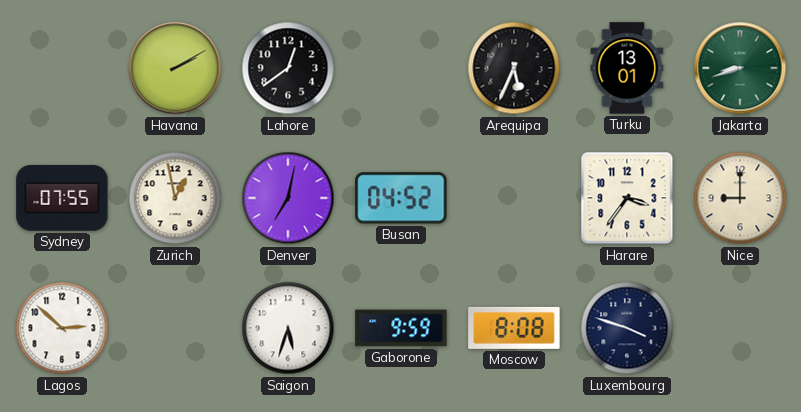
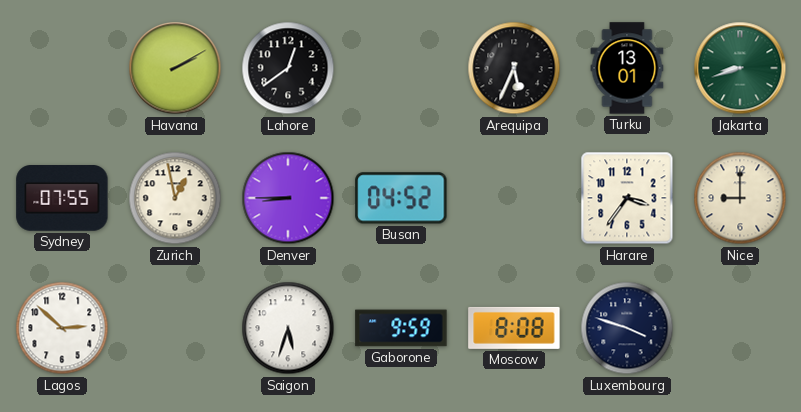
Denver: 7:02 -> 8:45
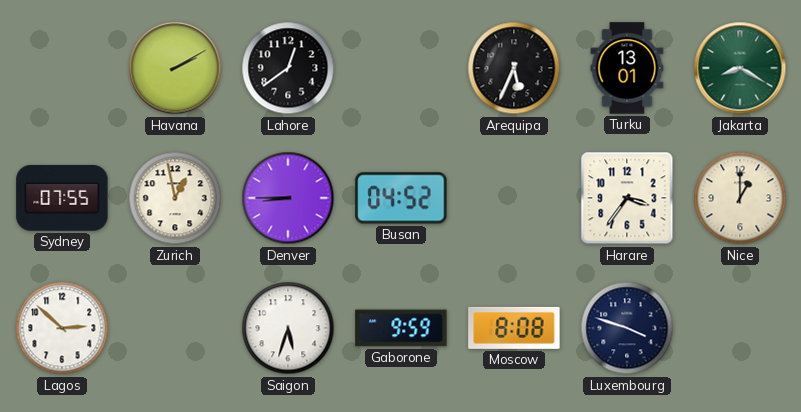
Jakarta: 8:42 -> 8:20
Nice: 9:00 -> 1:00
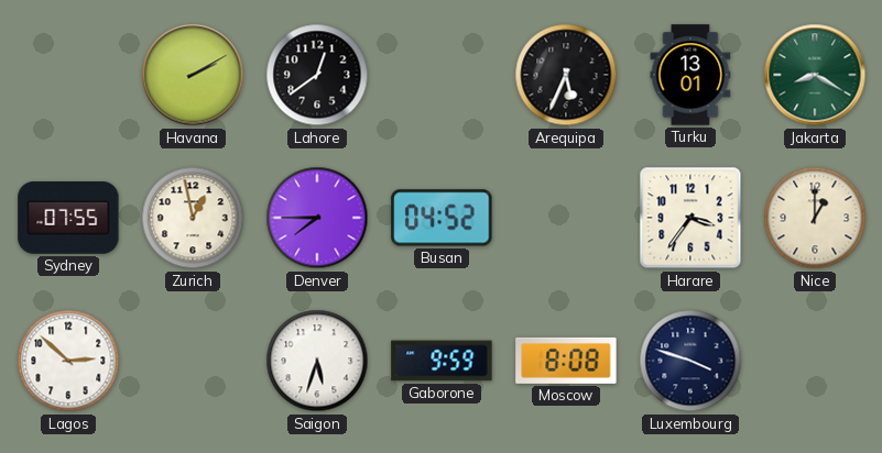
Denver: 8:45 -> 7:45
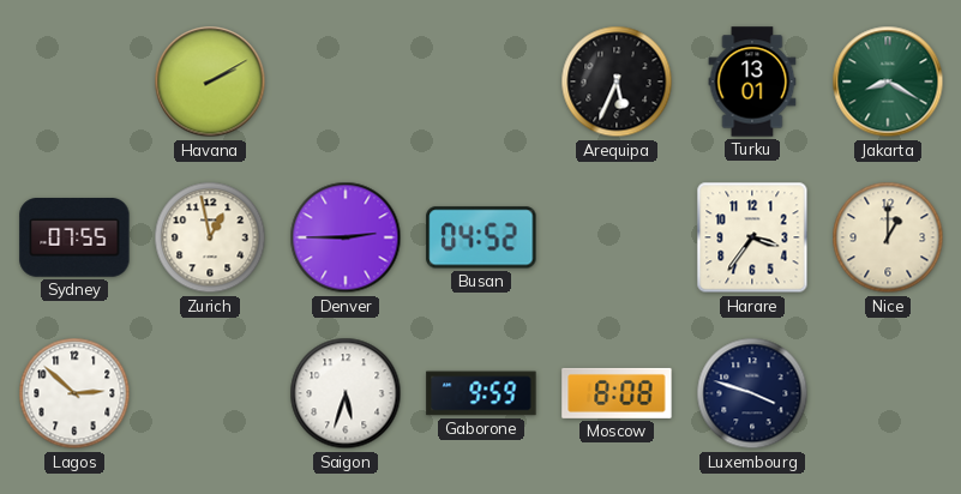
Lahore: 12:39 -> none
Denver: 7:45 -> 2:45
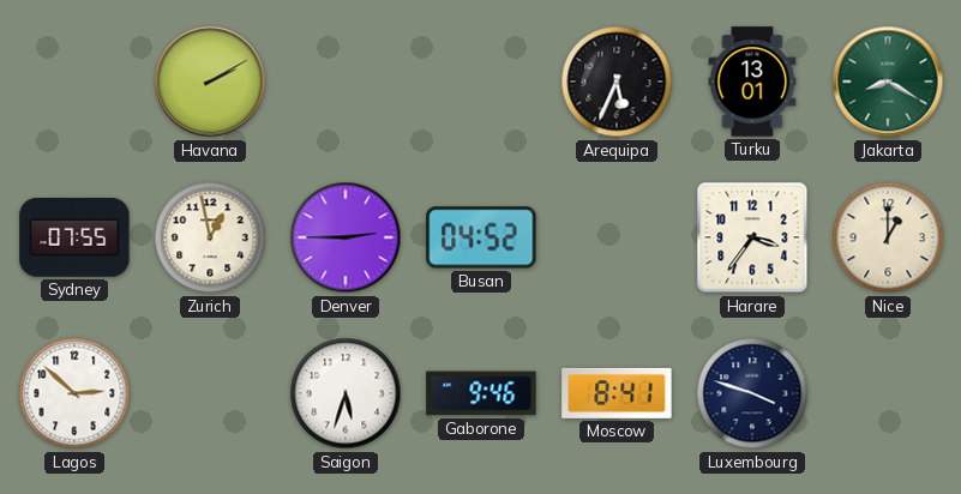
Gaborone: 9:59 -> 9:46
Moscow: 8:08 -> 8:41
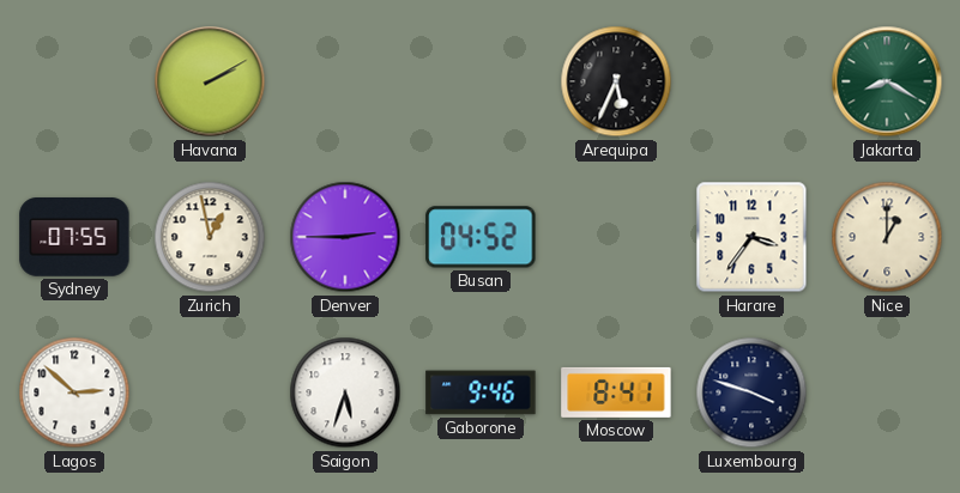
Turku: 13:01 -> none
